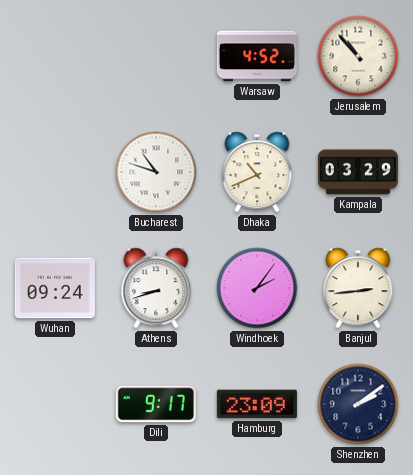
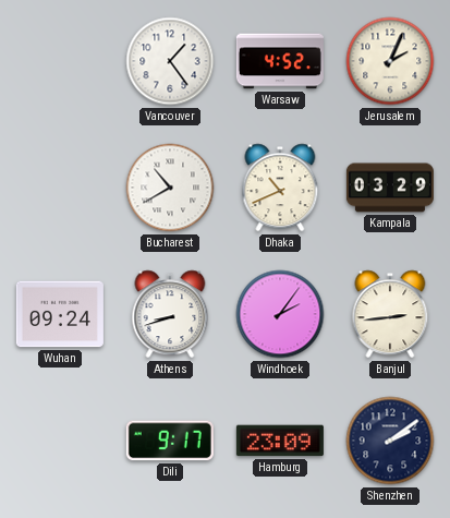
Vancouver: none -> 1:24
Jerusalem: 10:53 -> 2:04
Bucharest: 10:48 -> 10:40
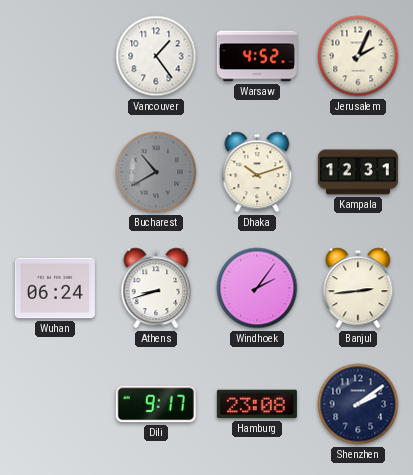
Bucharest dial: white -> grey
Dhaka: 10:41 -> 10:12
Kampala: 03:29 -> 12:31
Wuhan: 09:24 -> 06:24
Hamburg: 23:09 -> 23:08
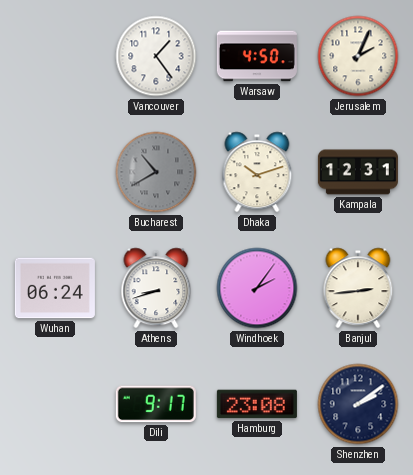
Warsaw: 4:52 -> 4:50
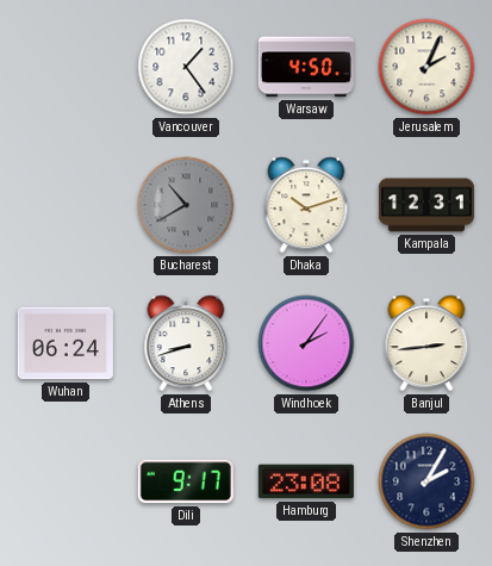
Shenzhen: 2:09 -> 2:05
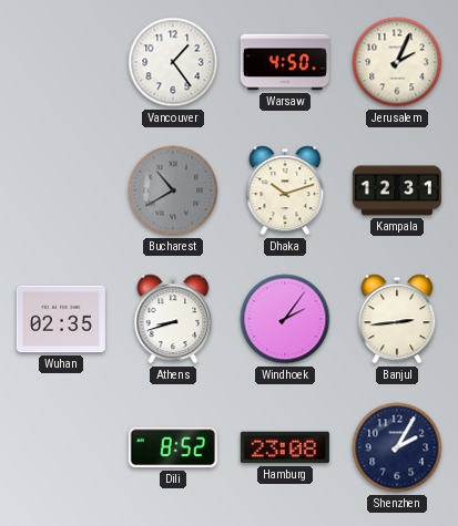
Wuhan: 06:24 -> 02:35
Dili: 9:17 -> 8:52
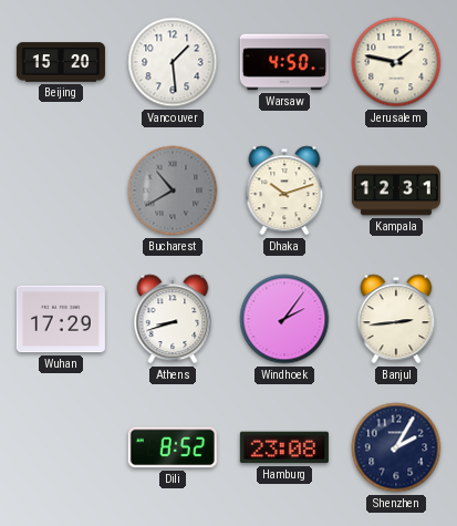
Beijing: none -> 15:20
Vancouver: 1:24 -> 1:29
Jerusalem: 2:04 -> 1:47
Wuhan: 02:35 -> 17:29
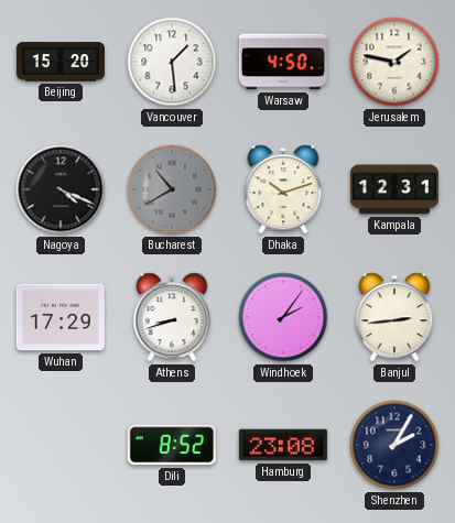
Nagoya: none -> 4:19
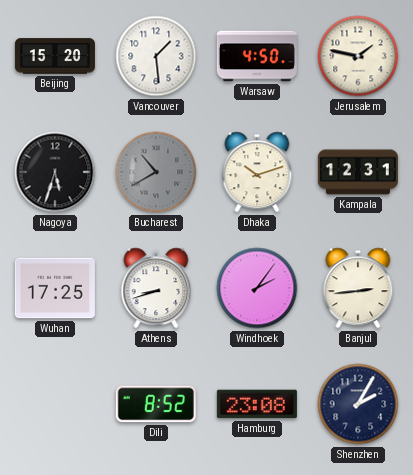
Nagoya: 4:19 -> 5:33
Wuhan: 17:29 -> 17:25
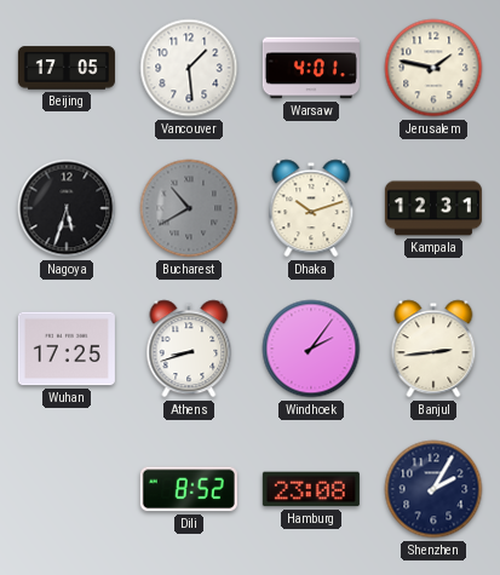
Beijing: 15:20 -> 17:05
Warsaw: 4:50 -> 4:01
